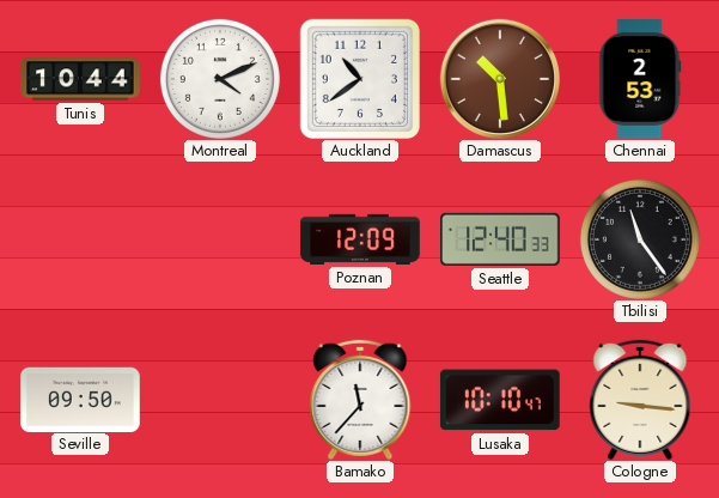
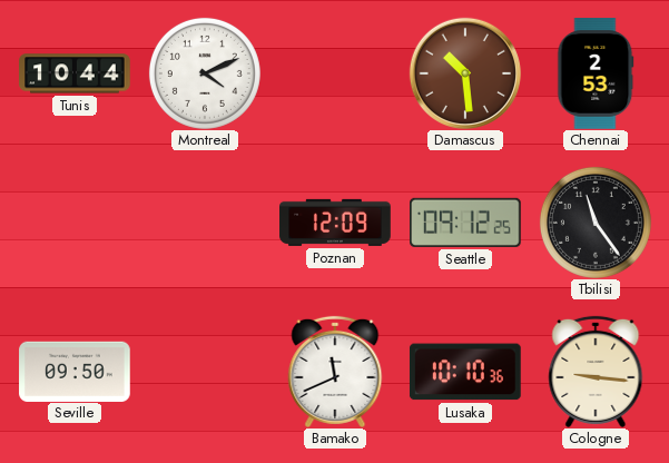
Auckland: 10:39 -> none
Seattle: 12:40 -> 09:12
Bamako: 11:37 -> 11:41
Lusaka: 10:10:47 -> 10:10:36
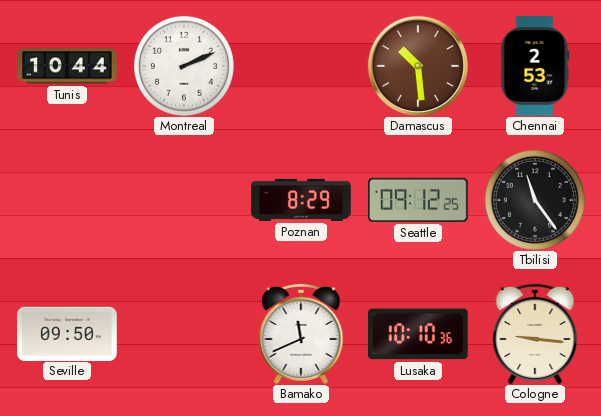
Montreal: 4:11 -> 2:11
Poznan: 12:09 -> 8:29
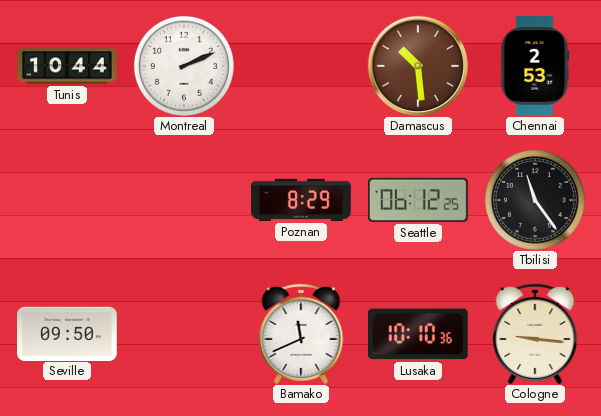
Seattle: 09:12 -> 06:12
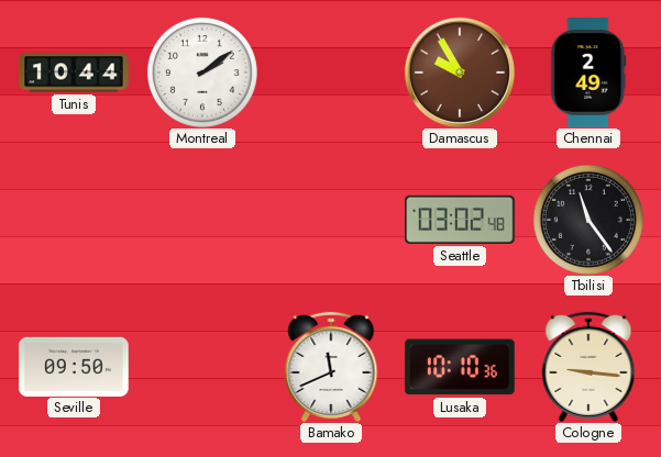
Montreal: 2:11 -> 2:09
Damascus: 10:29 -> 9:55
Chennai: 2:53 -> 2:49
Poznan: 8:29 -> none
Seattle: 06:12 -> 03:02
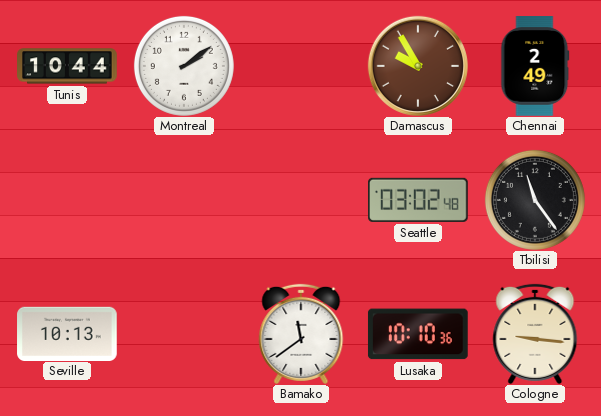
Seville: 09:50 -> 10:13
Bamako: 11:41 -> 11:39
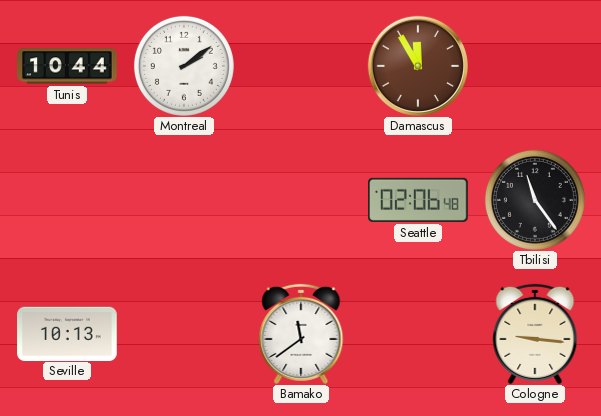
Damascus: 9:55 -> 11:55
Chennai: 2:49 -> none
Seattle: 03:02 -> 02:06
Lusaka: 10:10 -> none
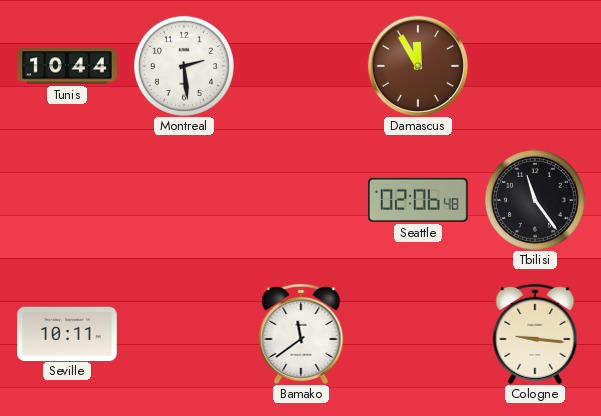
Montreal: 2:09 -> 2:29
Seville: 10:13 -> 10:11
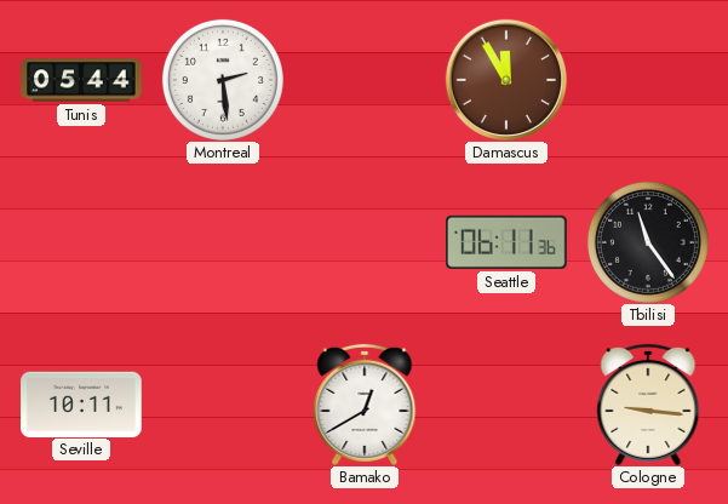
Tunis: 10:44 -> 05:44
Seattle: 02:06 -> 06:11
Bamako: 11:39 -> 12:40
